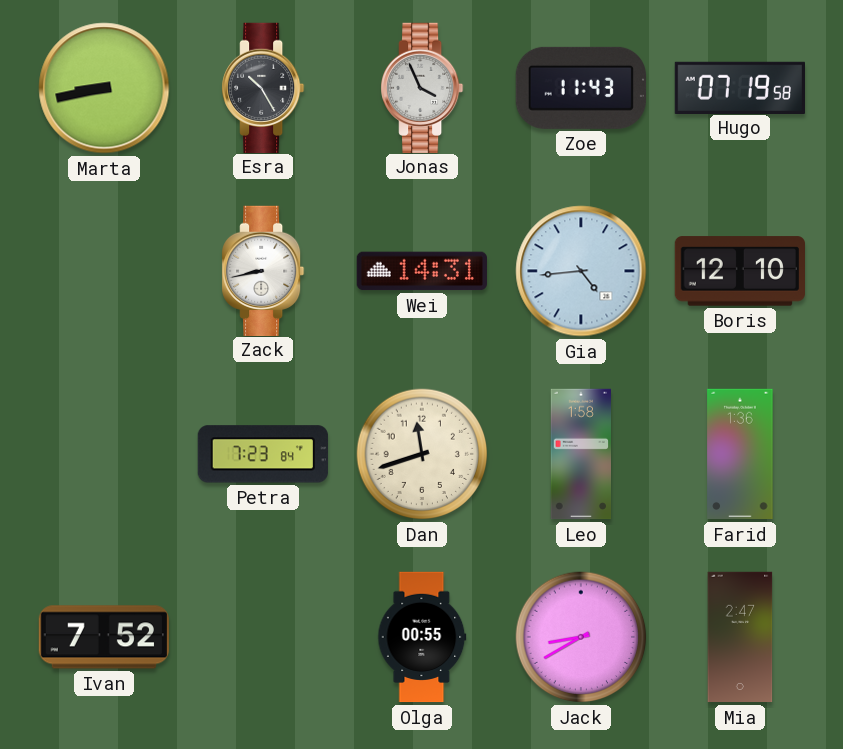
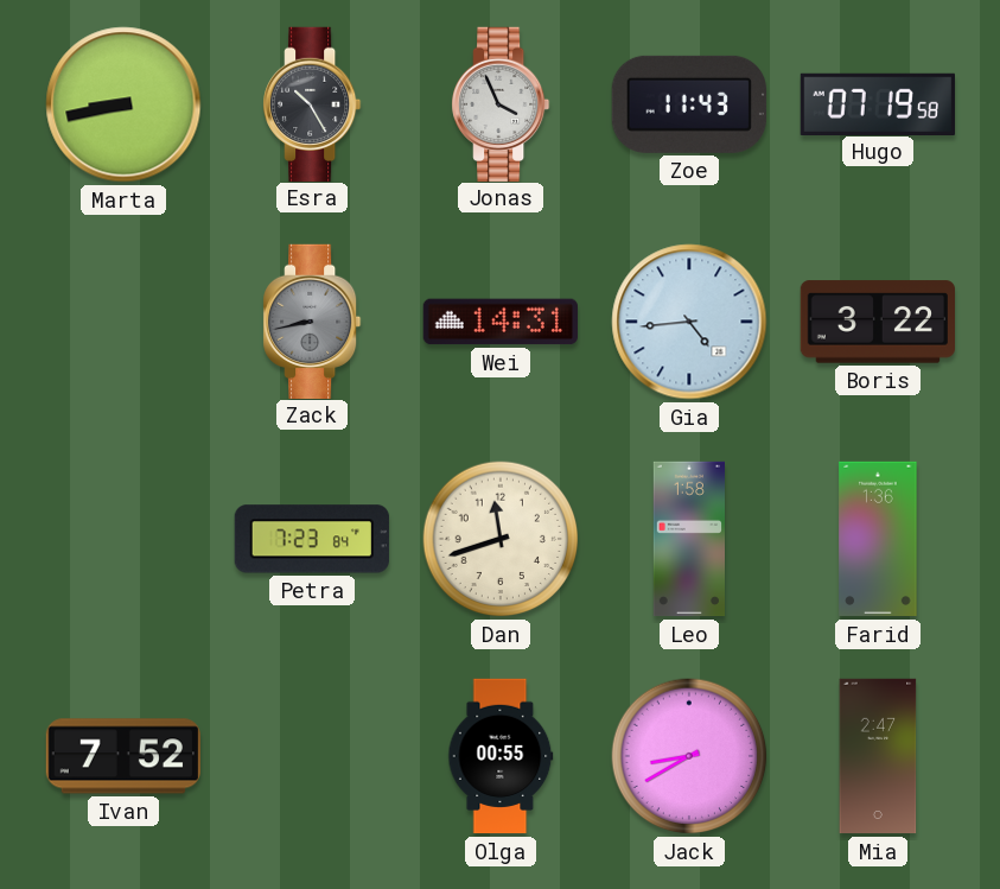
Zack dial: white -> grey
Boris: 12:10 -> 3:22
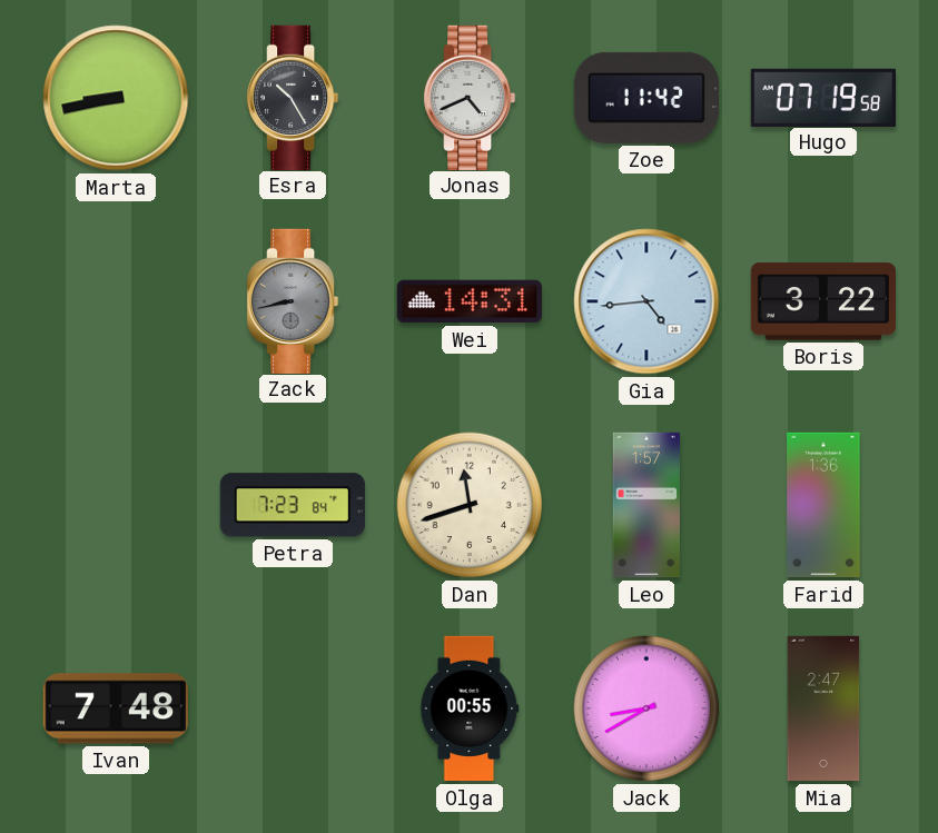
Jonas: 3:56 -> 4:41
Zoe: 11:43 -> 11:42
Leo: 1:58 -> 1:57
Ivan: 7:52 -> 7:48
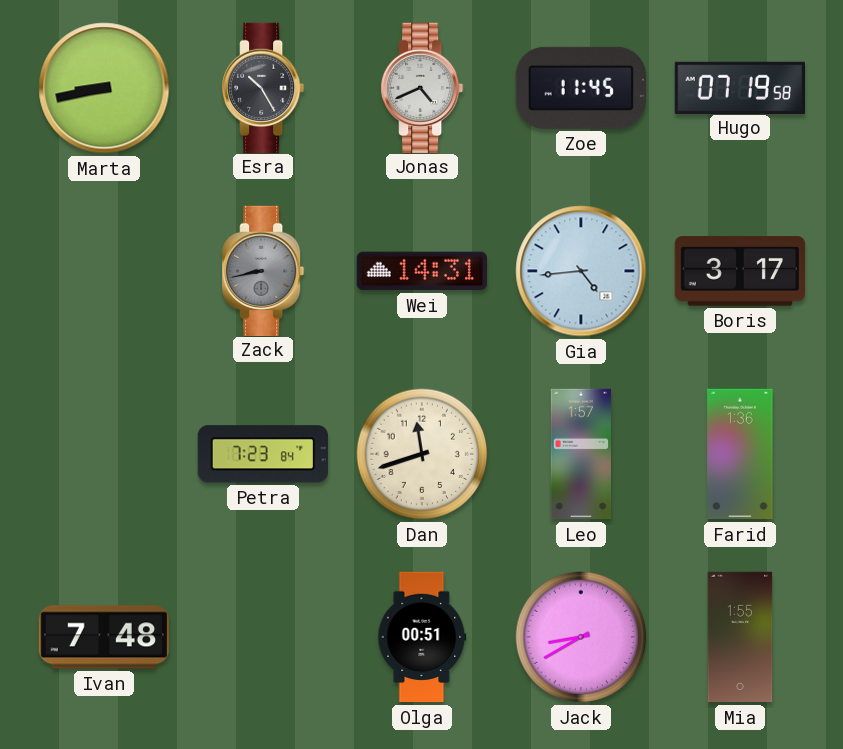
Zoe: 11:42 -> 11:45
Boris: 3:22 -> 3:17
Olga: 00:55 -> 00:51
Mia: 2:47 -> 1:55
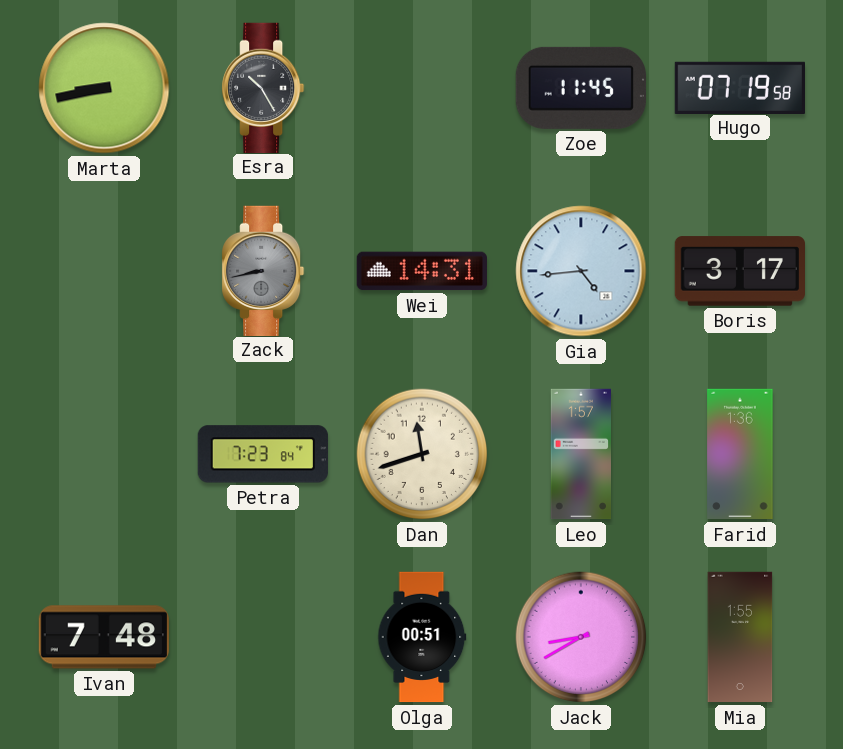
Jonas: 4:41 -> none
